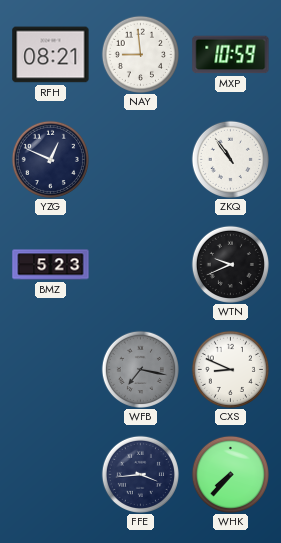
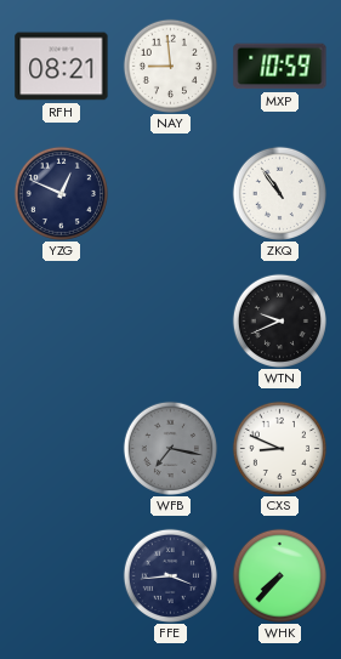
BMZ: 5:23 -> none
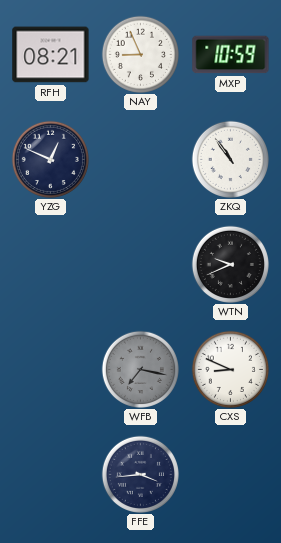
NAY: 8:59 -> 8:56
WHK: 7:37 -> none
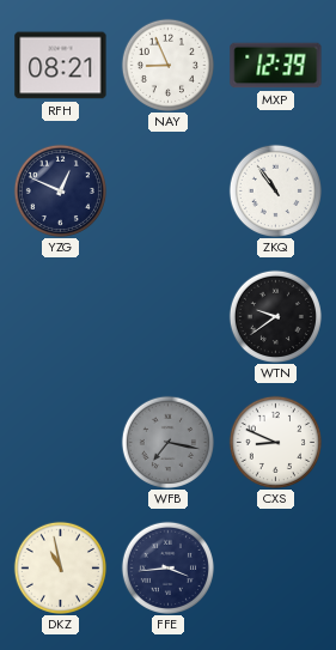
MXP: 10:59 -> 12:39
WTN: 9:41 -> 9:39
DKZ: none -> 10:58
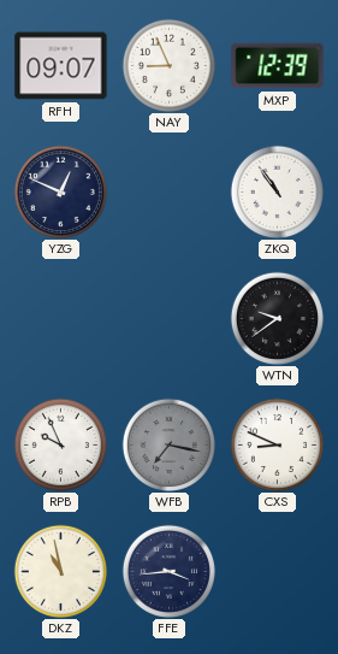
RFH: 08:21 -> 09:07
RPB: none -> 9:56
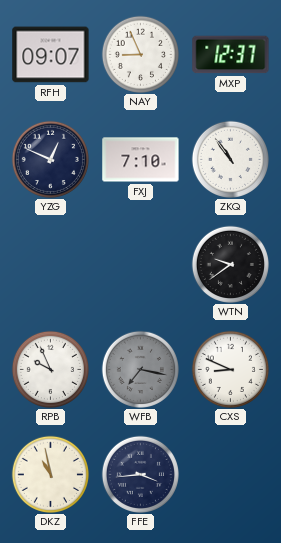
MXP: 12:39 -> 12:37
FXJ: none -> 7:10
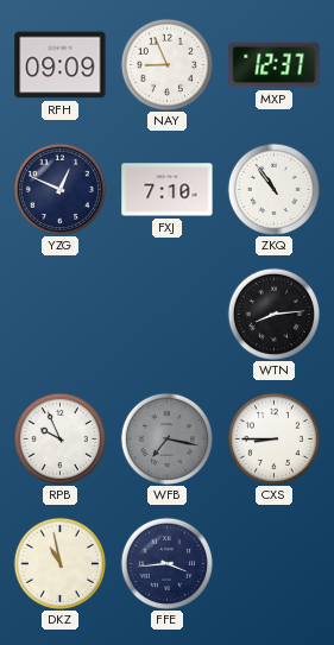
RFH: 09:07 -> 09:09
WTN: 9:39 -> 8:14
CXS: 8:49 -> 8:45
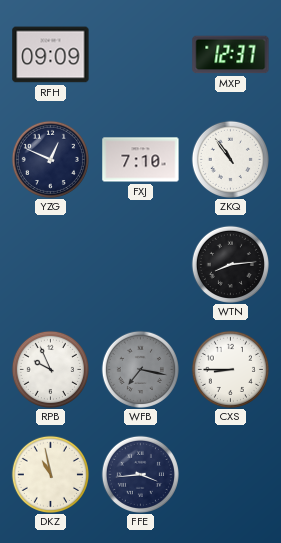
NAY: 8:56 -> none
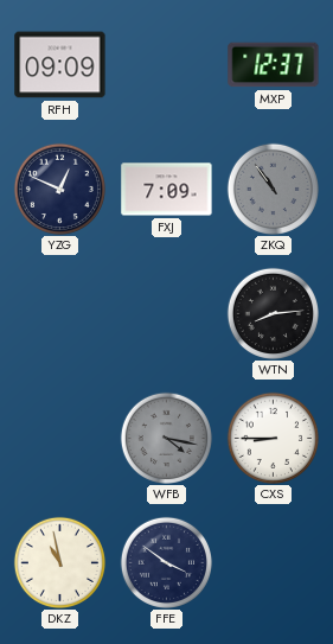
FXJ: 7:10 -> 7:09
ZKQ dial: white -> grey
RPB: 9:56 -> none
WFB: 7:17 -> 4:17
FFE: 3:44 -> 3:51
